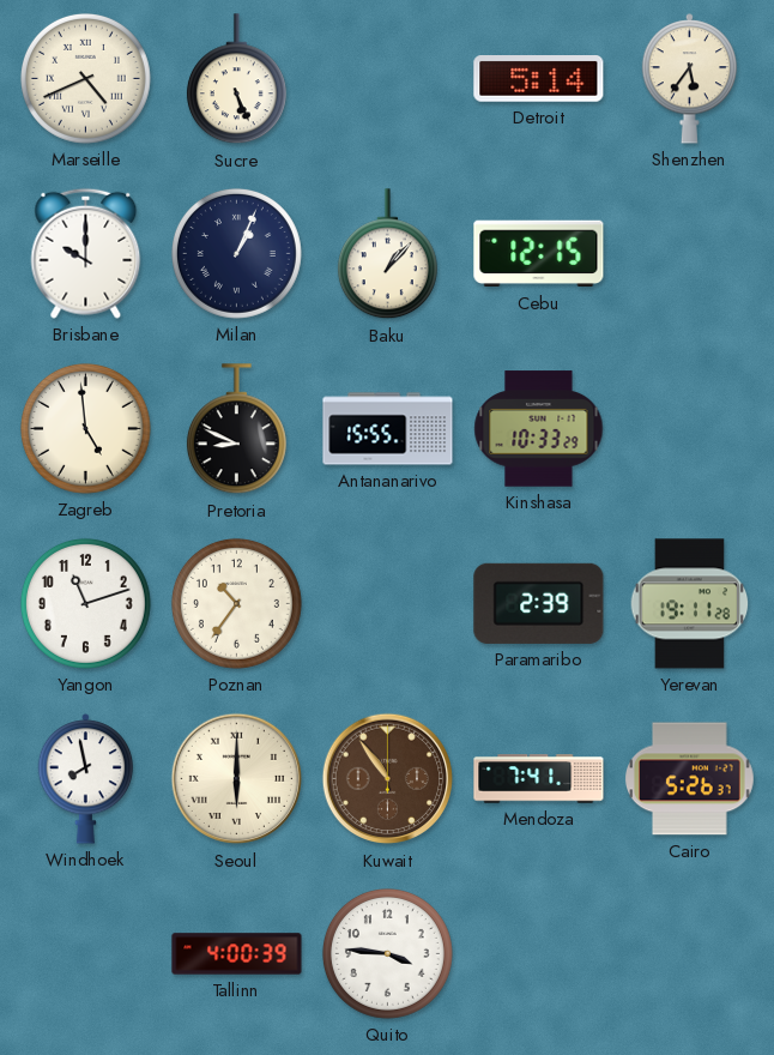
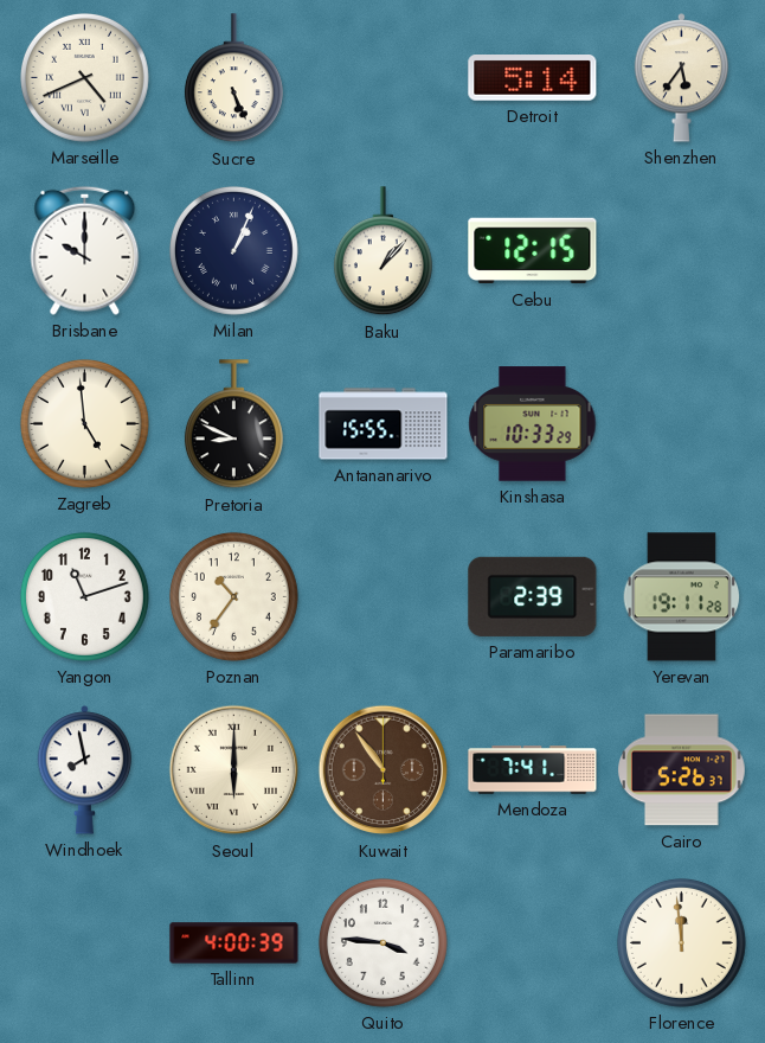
Florence: none -> 11:59
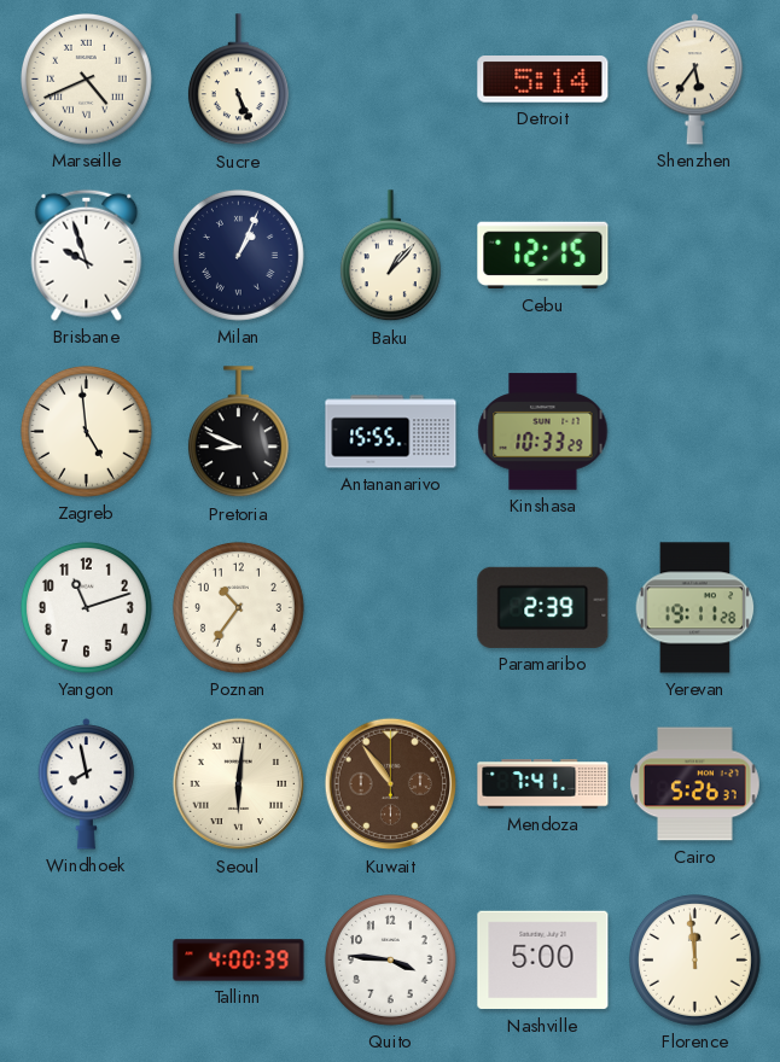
Brisbane: 10:00 -> 9:57
Seoul: 6:00 -> 6:01
Nashville: none -> 5:00
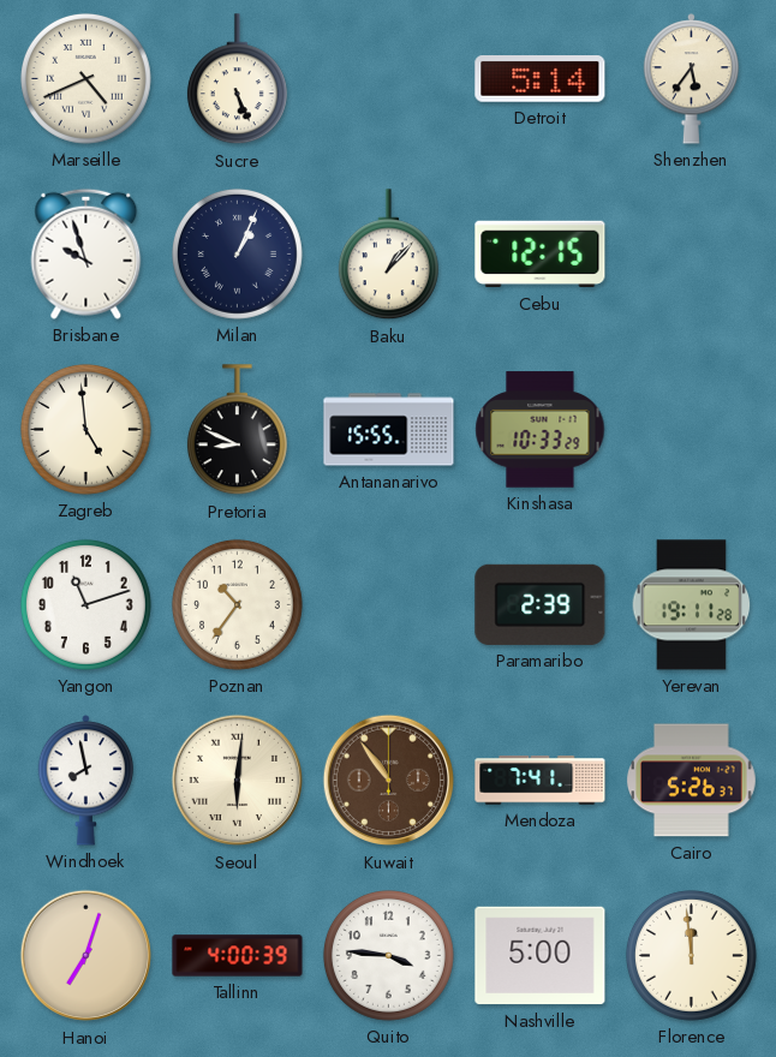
Hanoi: none -> 7:03
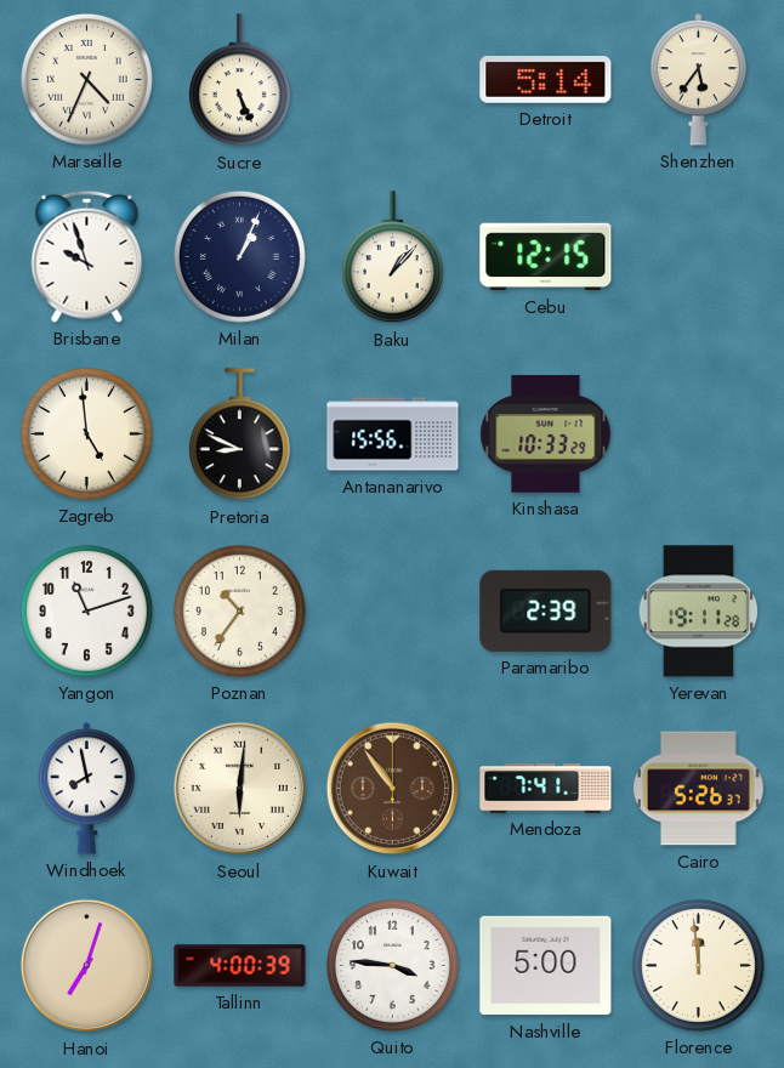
Marseille: 4:41 -> 4:34
Antananarivo: 15:55 -> 15:56
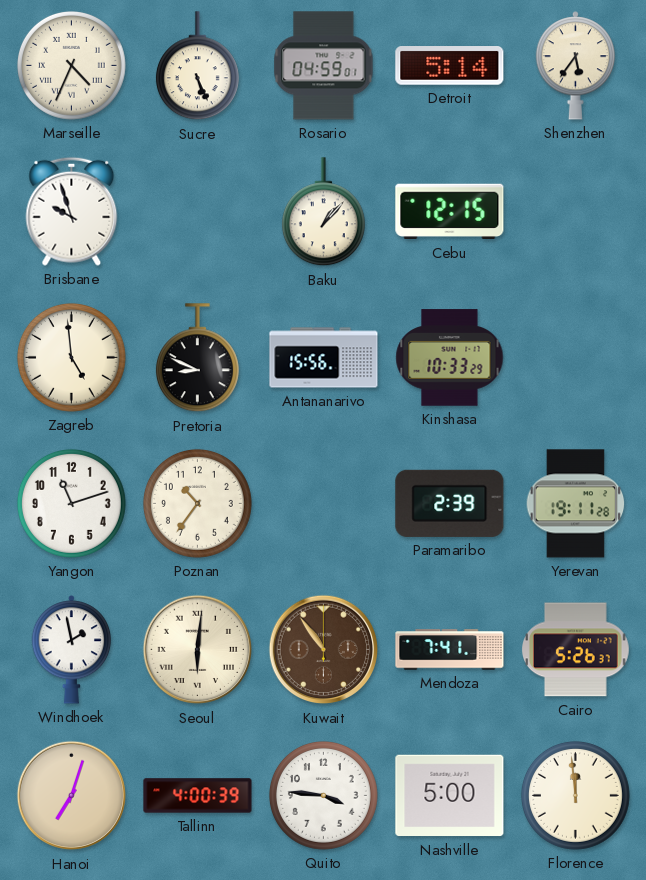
Rosario: none -> 04:59
Milan: 1:04 -> none
Windhoek: 7:58 -> 1:58
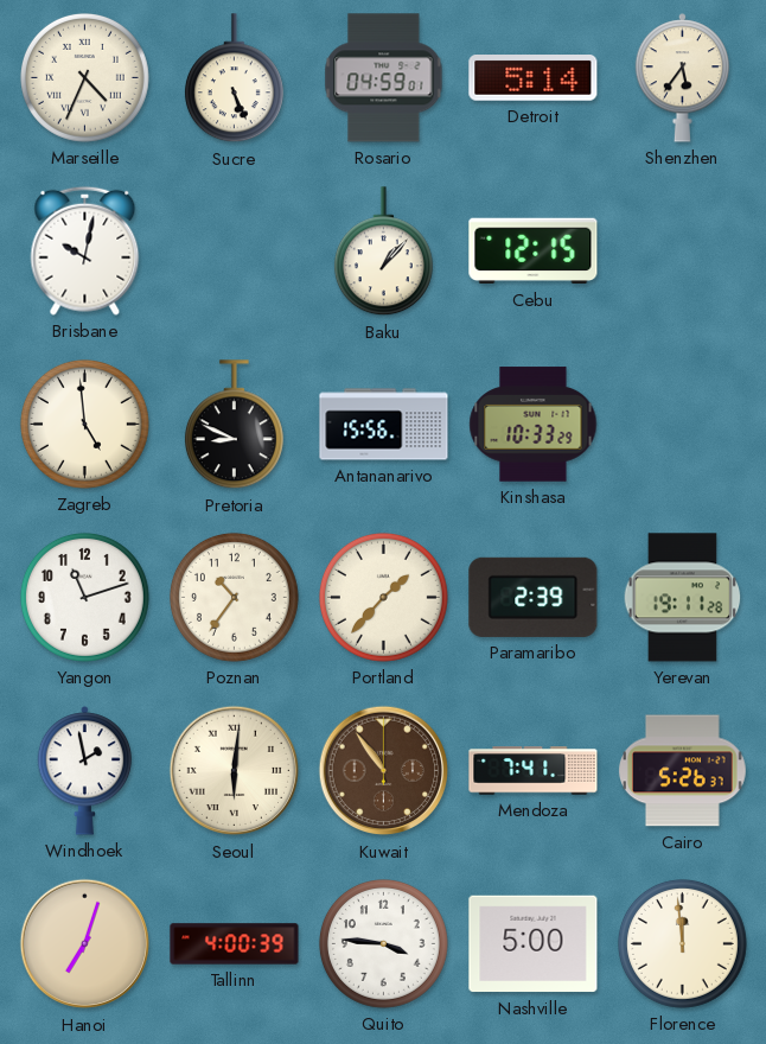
Brisbane: 9:57 -> 10:02
Portland: none -> 1:37
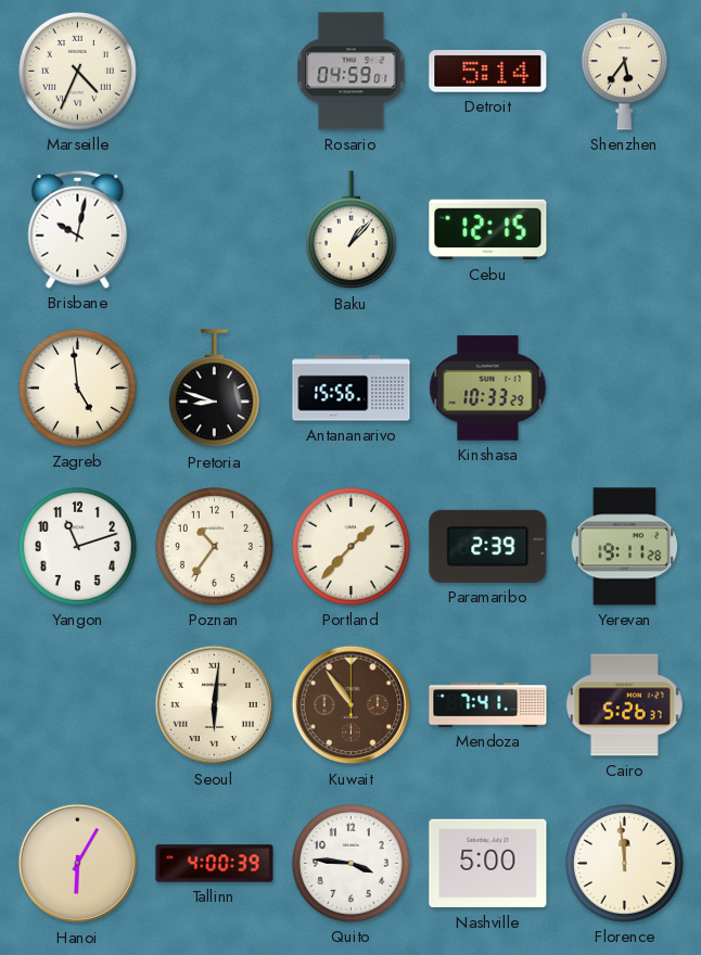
Sucre: 5:26 -> none
Pretoria: 8:49 -> 8:48
Windhoek: 1:58 -> none
Hanoi: 7:03 -> 6:05
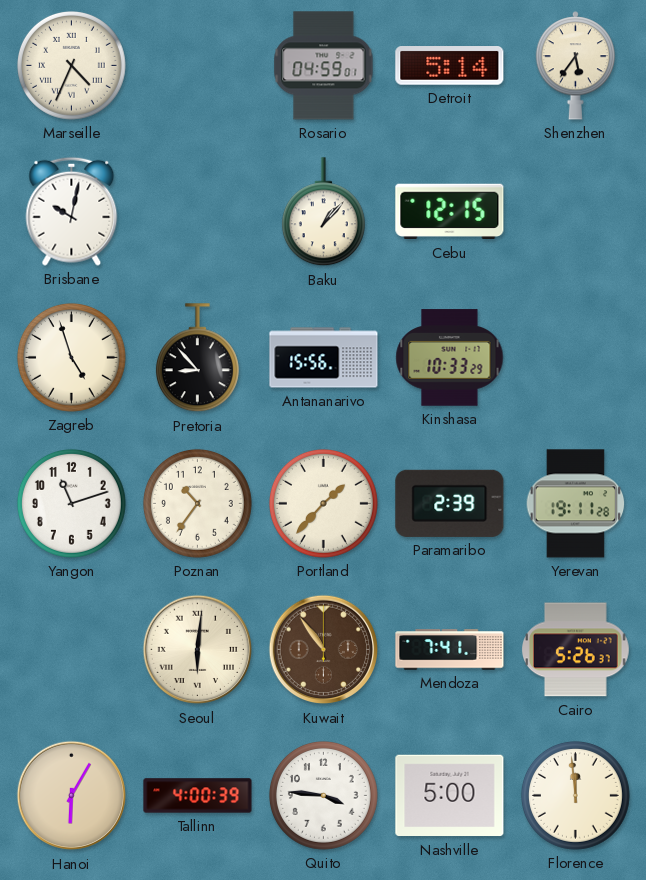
Zagreb: 4:59 -> 4:57
Pretoria: 8:48 -> 8:53
